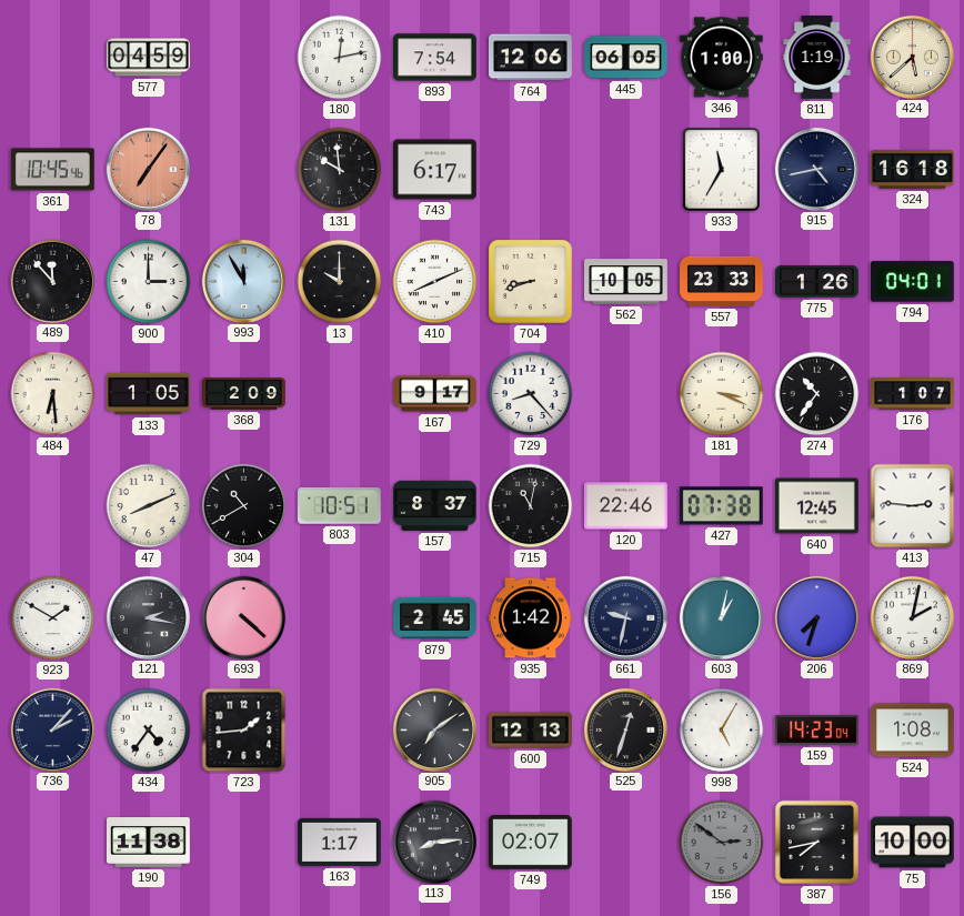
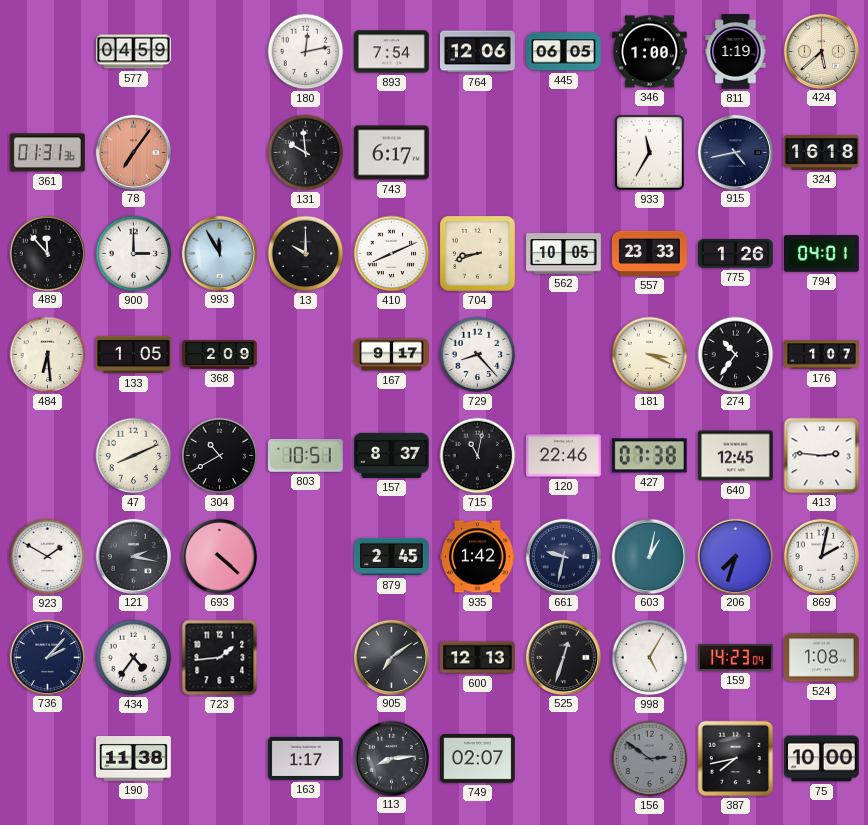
361: 10:45 -> 01:31
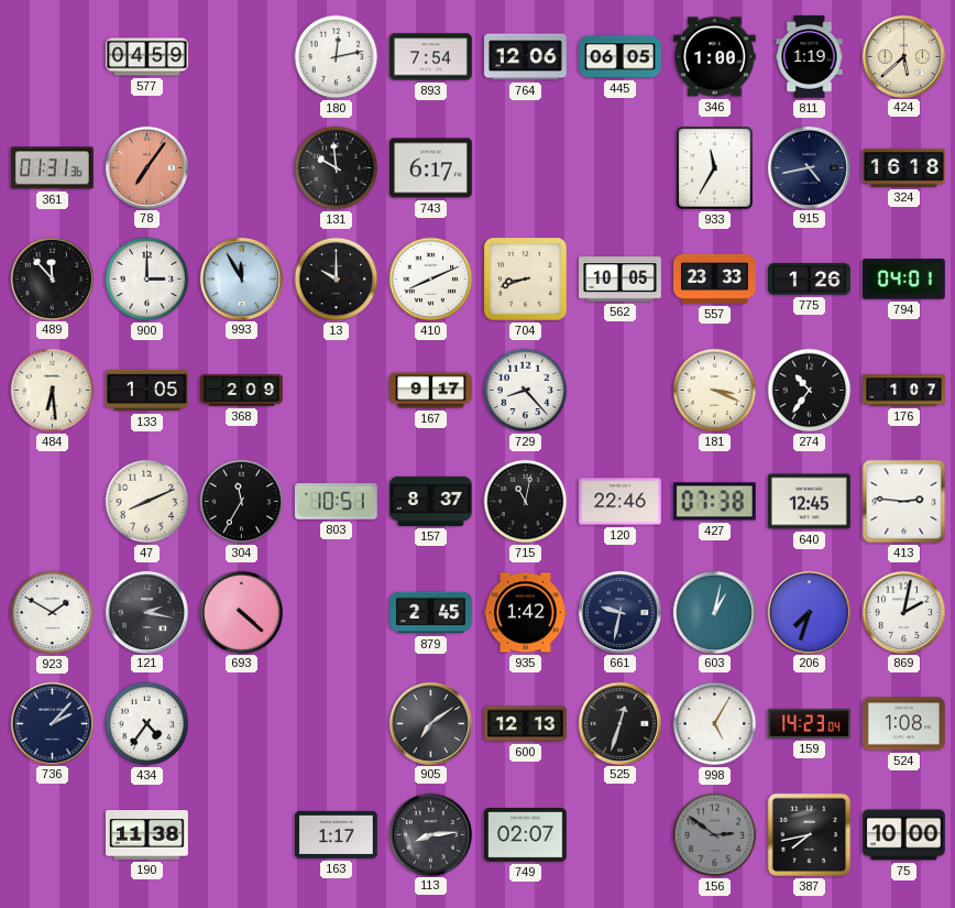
304: 10:40 -> 11:35
723: 1:44 -> none
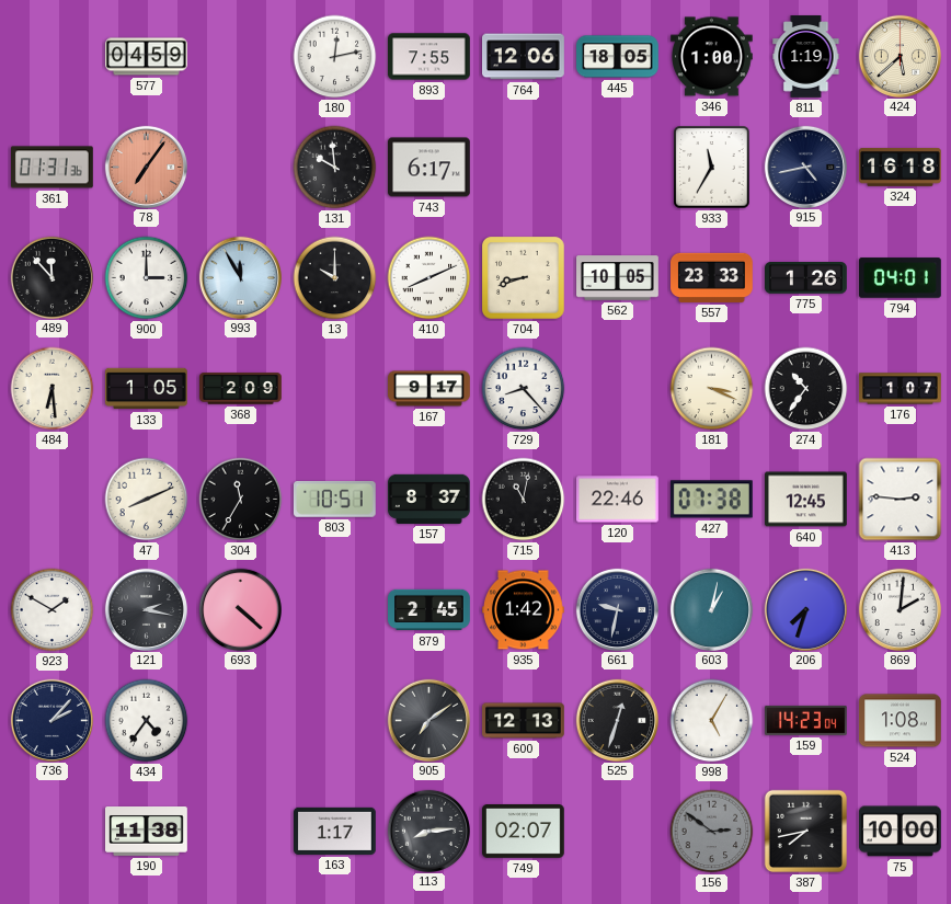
893: 7:54 -> 7:55
445: 06:05 -> 18:05
869: 2:02 -> 2:01
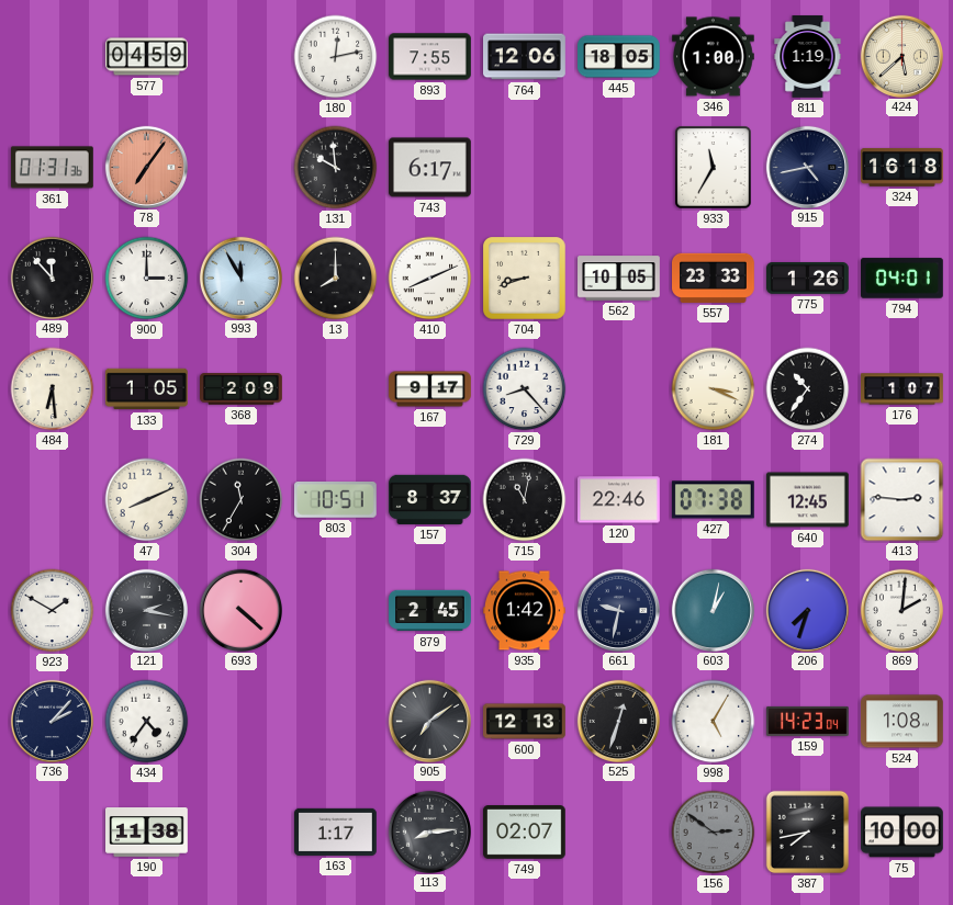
13: 10:00 -> 8:00
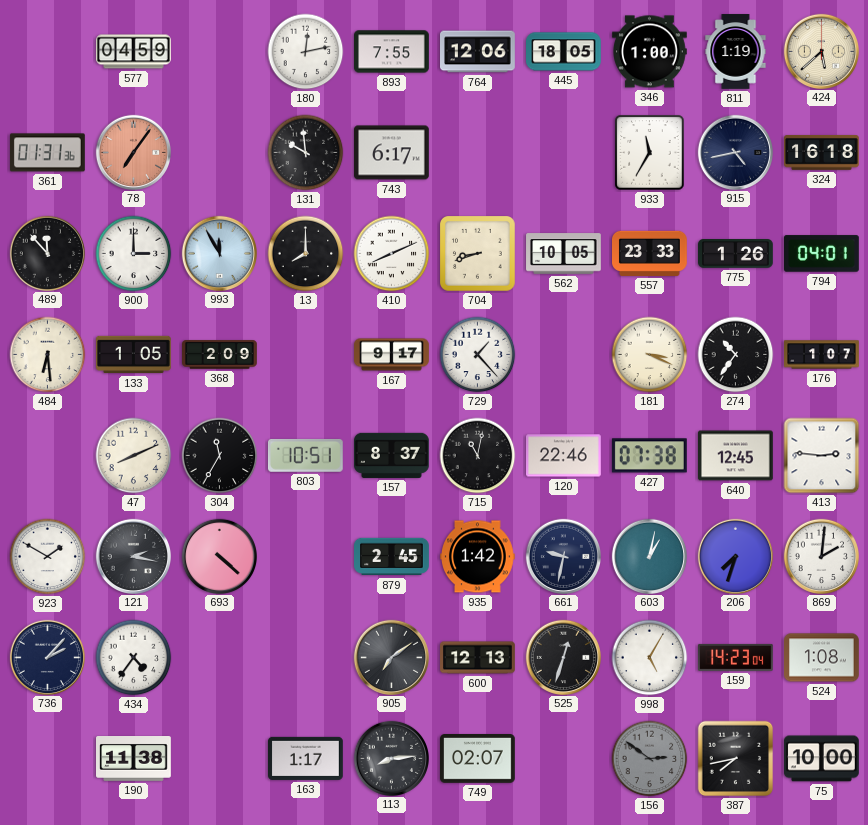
729: 8:23 -> 1:23
